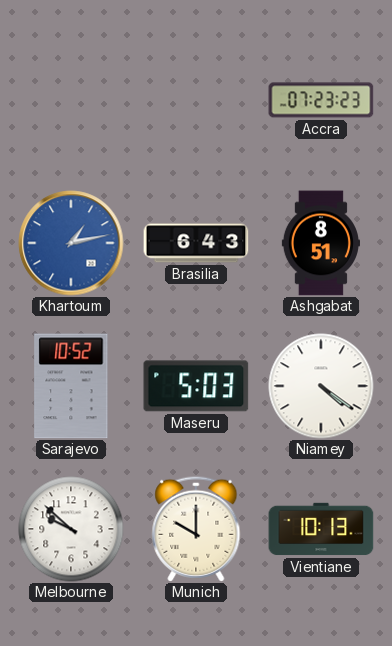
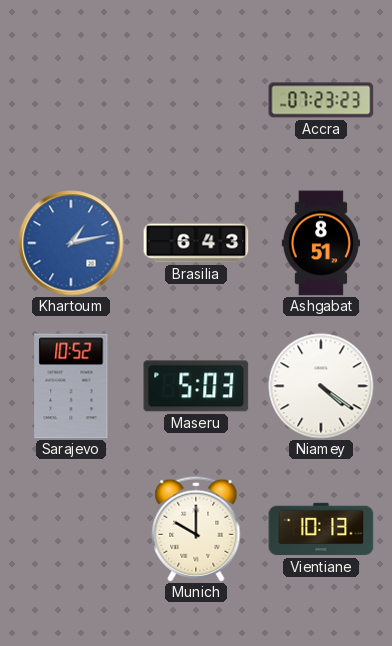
Melbourne: 9:52 -> none
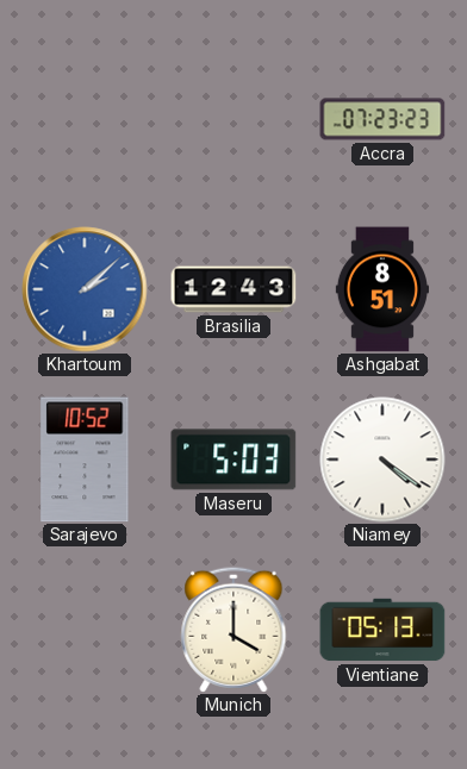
Khartoum: 1:13 -> 2:08
Brasilia: 6:43 -> 12:43
Munich: 10:00 -> 4:00
Vientiane: 10:13 -> 05:13
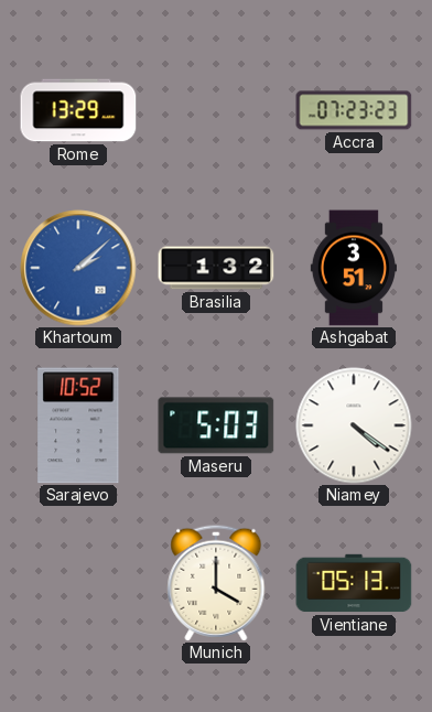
Rome: none -> 13:29
Brasilia: 12:43 -> 1:32
Ashgabat: 8:51 -> 3:51
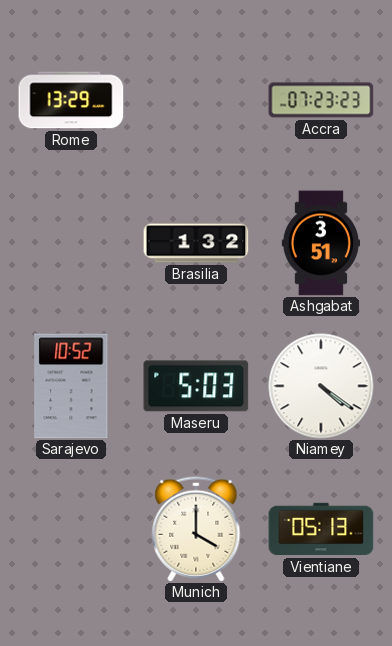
Khartoum: 2:08 -> none
